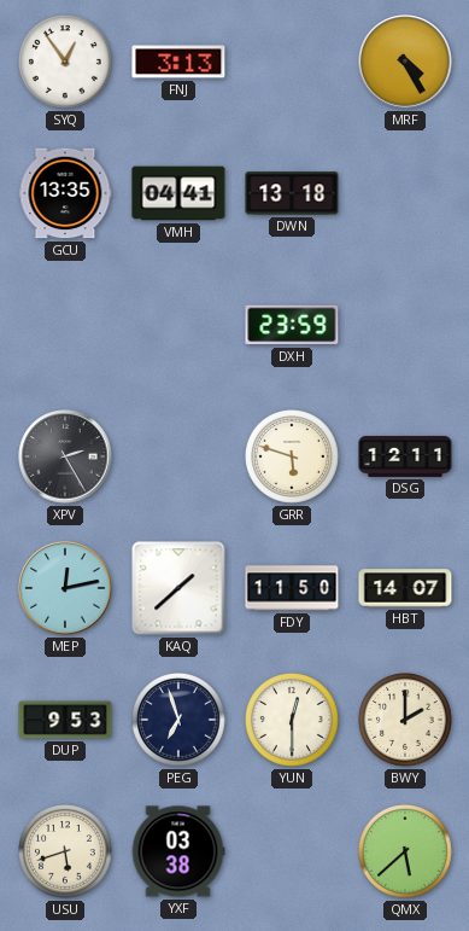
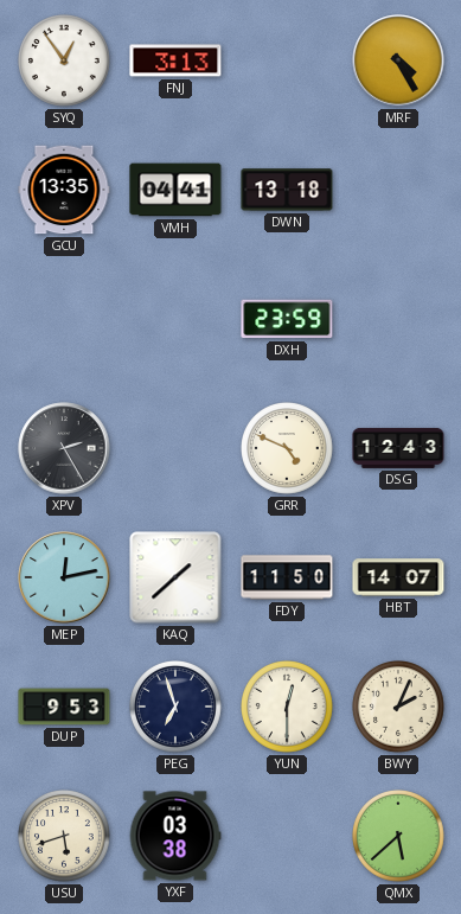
GRR: 5:48 -> 4:49
DSG: 12:11 -> 12:43
BWY: 2:00 -> 2:04
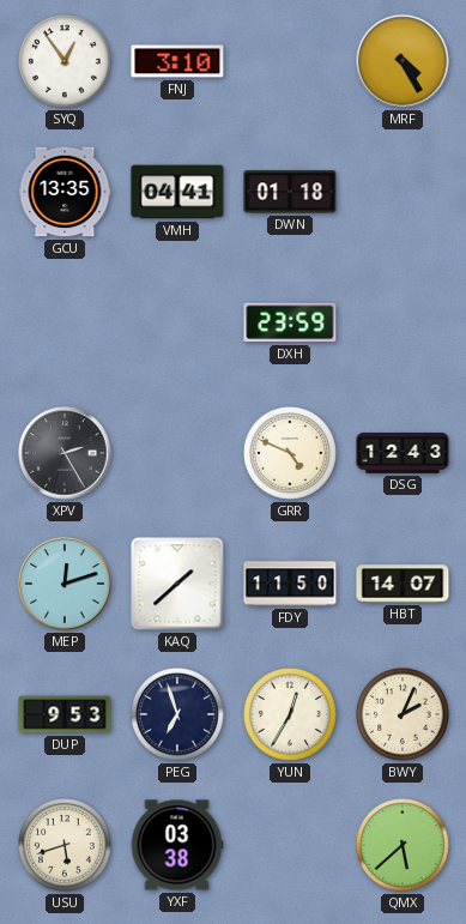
FNJ: 3:13 -> 3:10
DWN: 13:18 -> 01:18
MEP: 12:13 -> 12:12
YUN: 12:30 -> 12:35
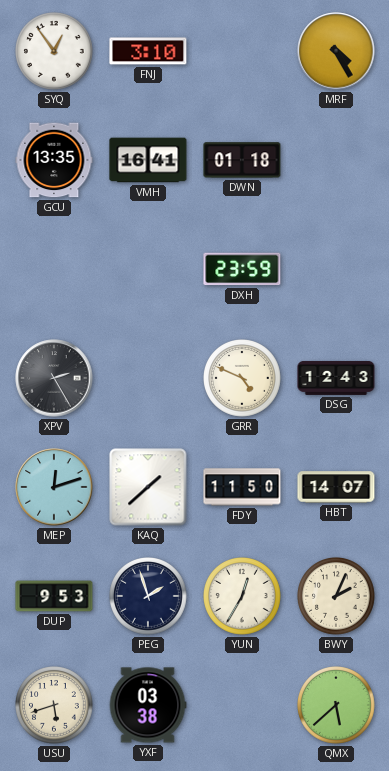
VMH: 04:41 -> 16:41
PEG: 6:57 -> 1:57
